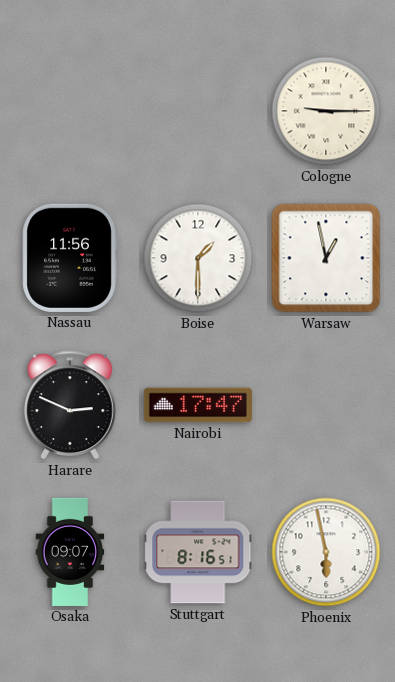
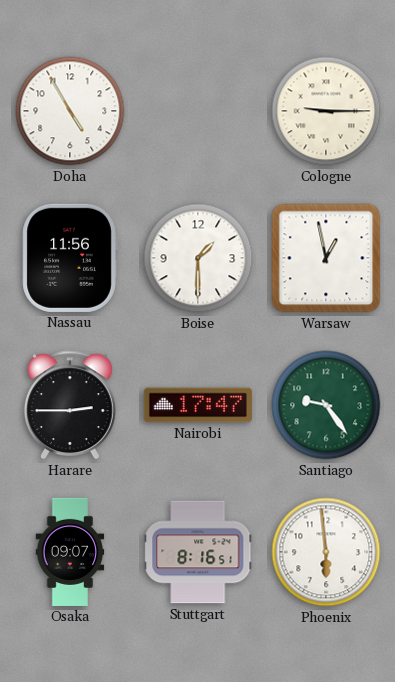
Doha: none -> 4:55
Harare: 2:49 -> 2:45
Santiago: none -> 9:24
Phoenix: 5:58 -> 5:59
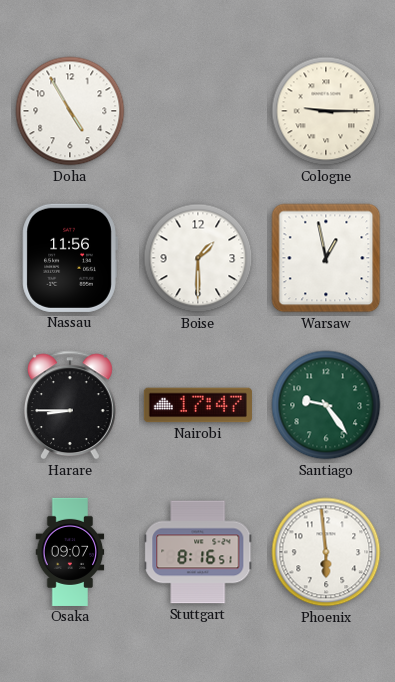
Harare: 2:45 -> 8:45
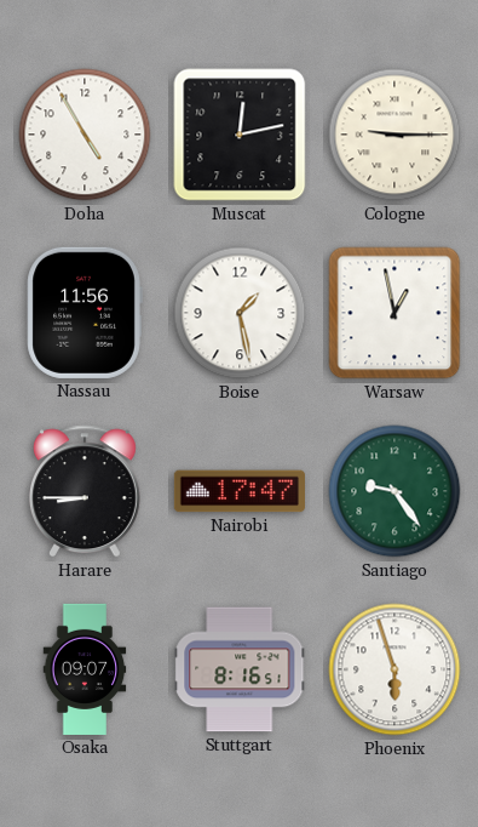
Muscat: none -> 12:13
Boise: 1:30 -> 1:28
Phoenix: 5:59 -> 5:57
